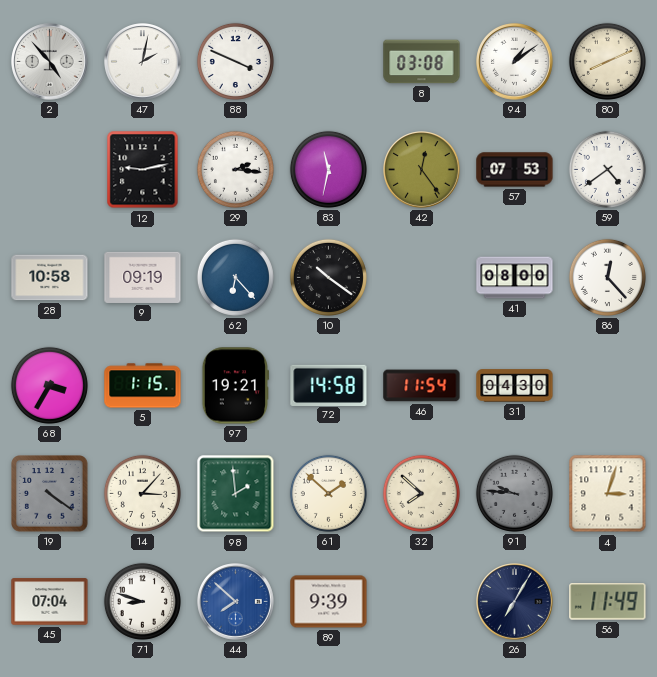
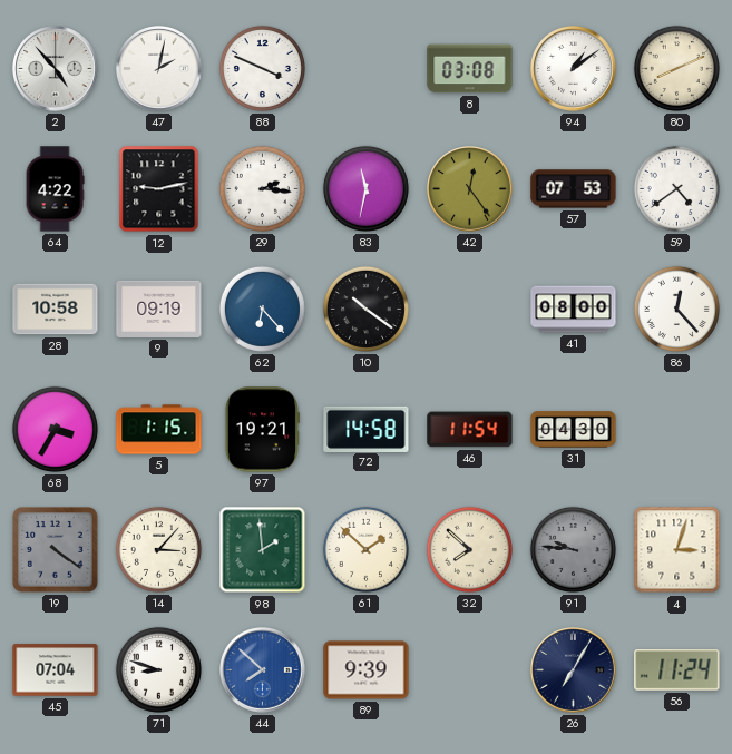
64: none -> 4:22
56: 11:49 -> 11:24
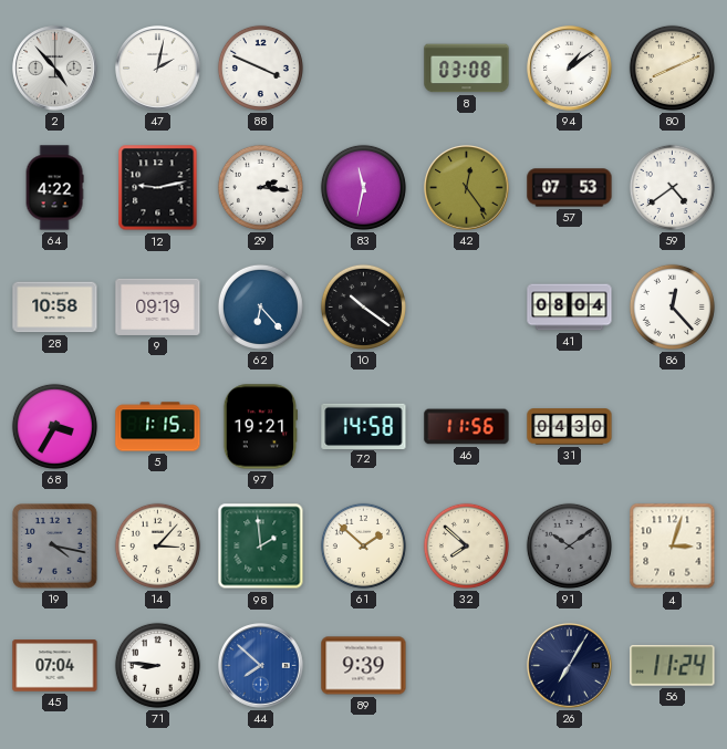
41: 08:00 -> 08:04
46: 11:54 -> 11:56
19: 4:21 -> 4:17
91: 9:46 -> 10:09
71: 8:48 -> 8:46
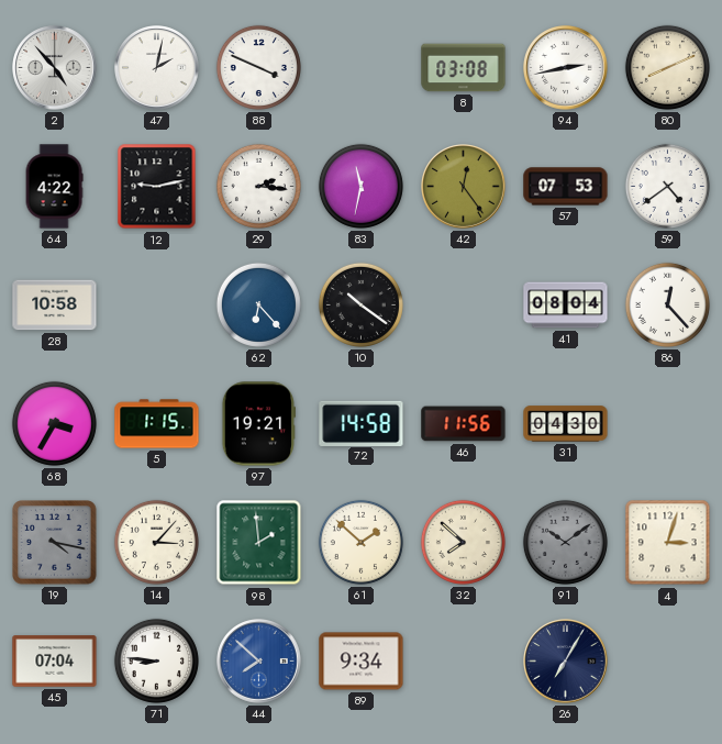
94: 1:09 -> 2:43
9: 09:19 -> none
89: 9:39 -> 9:34
56: 11:24 -> none
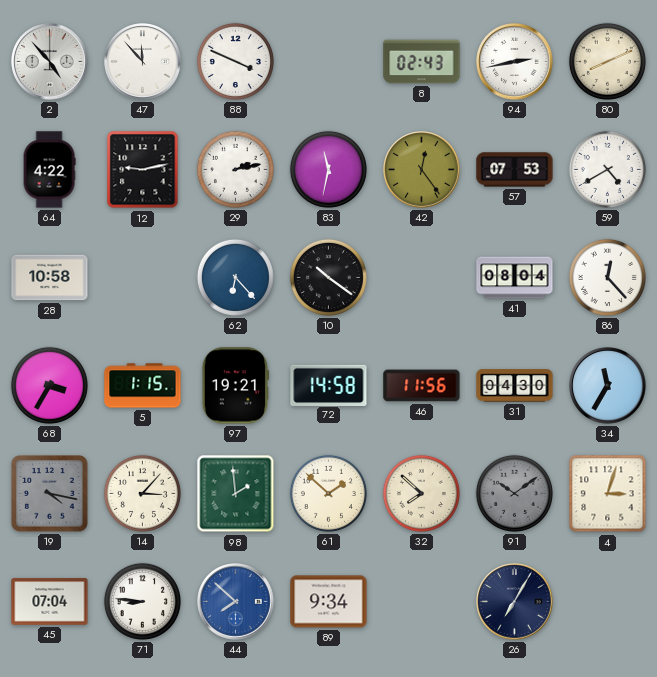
47: 2:02 -> 11:53
8: 03:08 -> 02:43
29: 2:16 -> 2:13
59: 4:39 -> 4:40
34: none -> 11:35
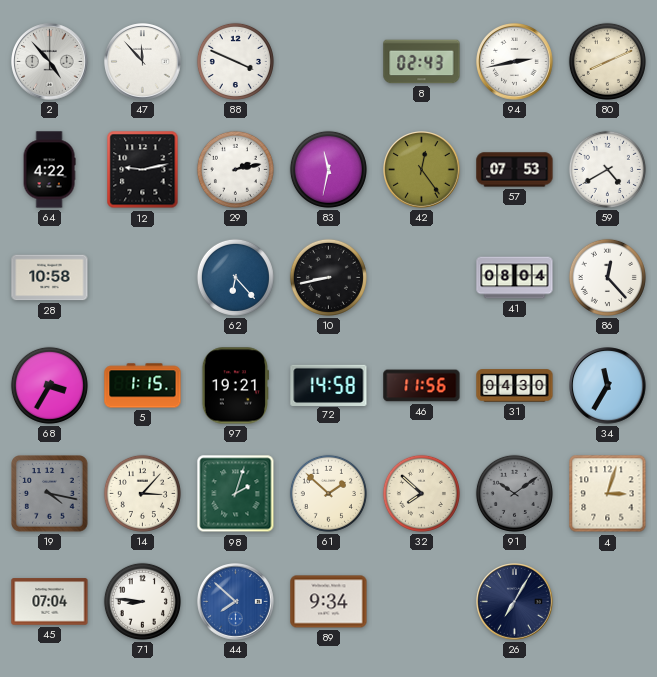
10: 10:21 -> 8:43
98: 1:59 -> 2:03
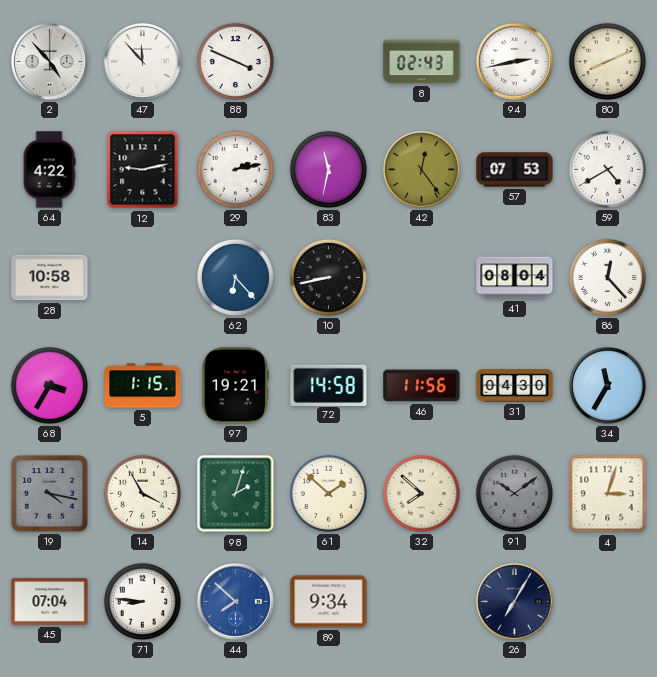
14: 3:07 -> 3:55
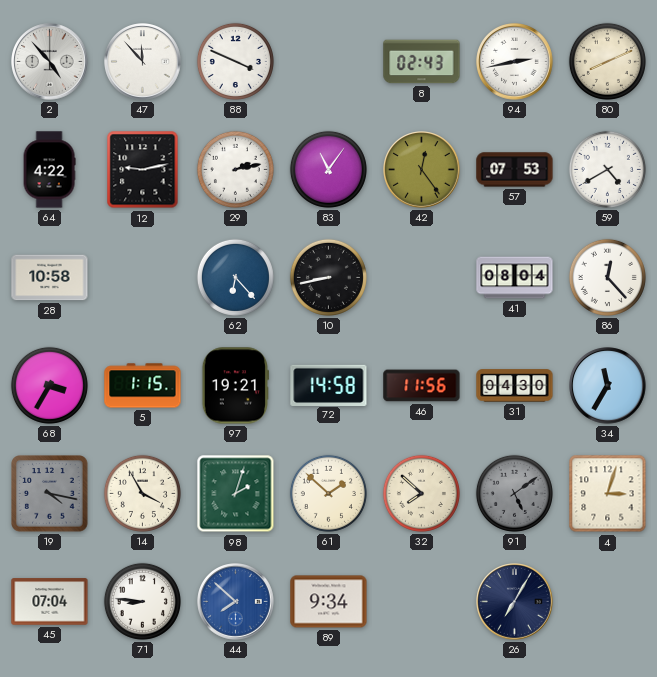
83: 11:32 -> 11:06
91: 10:09 -> 5:09
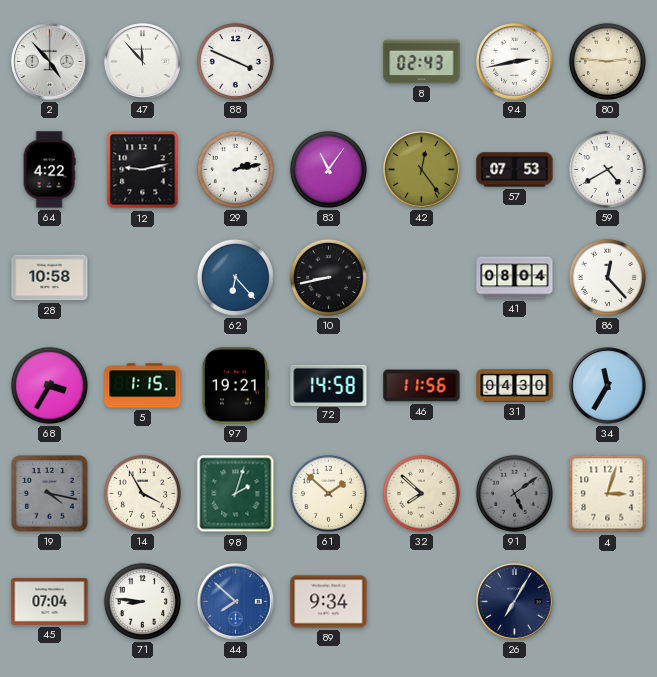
80: 8:11 -> 2:46
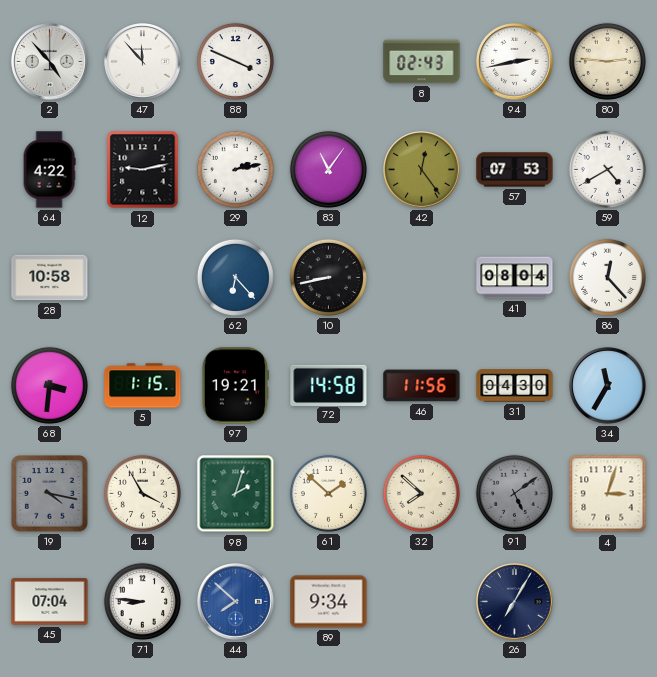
68: 3:35 -> 3:31
